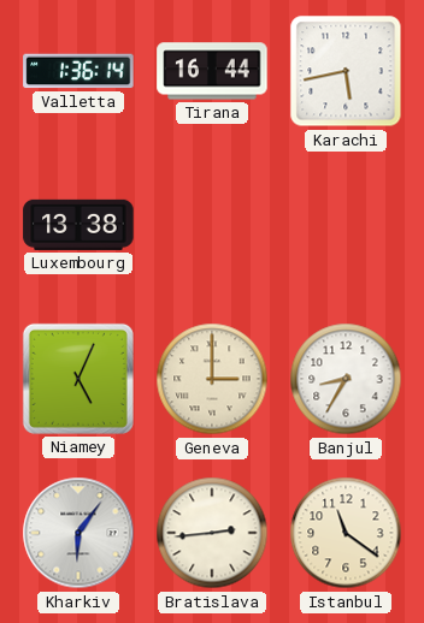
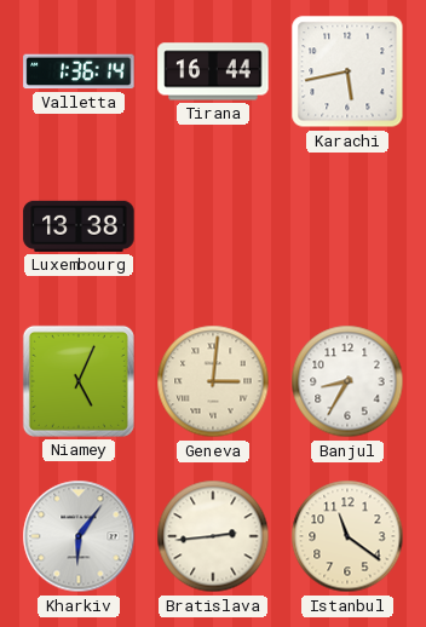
Geneva: 3:00 -> 3:01
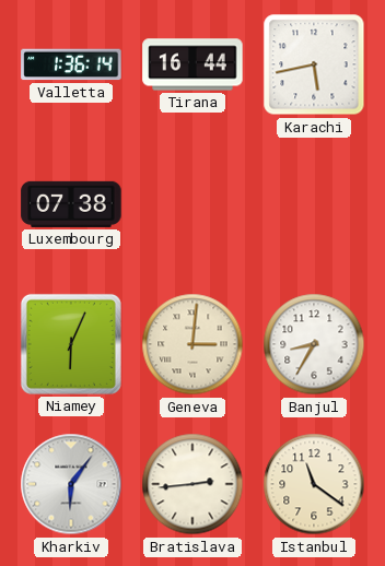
Luxembourg: 13:38 -> 07:38
Niamey: 5:04 -> 6:04
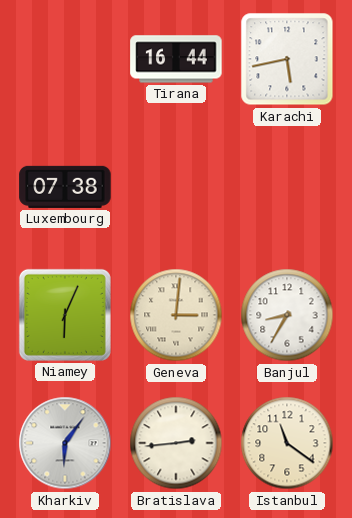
Valletta: 1:36 -> none
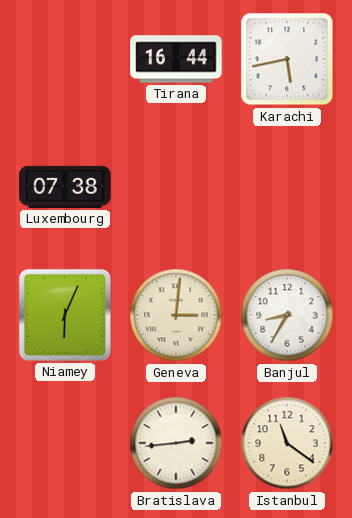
Kharkiv: 6:06 -> none
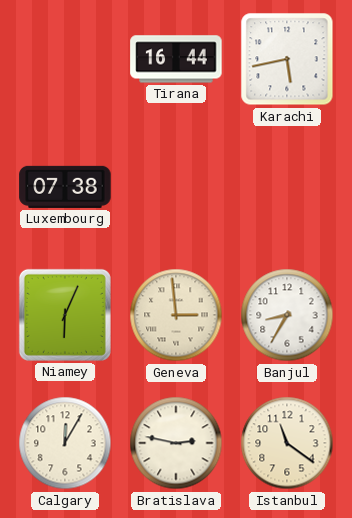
Geneva: 3:01 -> 2:59
Calgary: none -> 12:05
Bratislava: 2:44 -> 2:47
